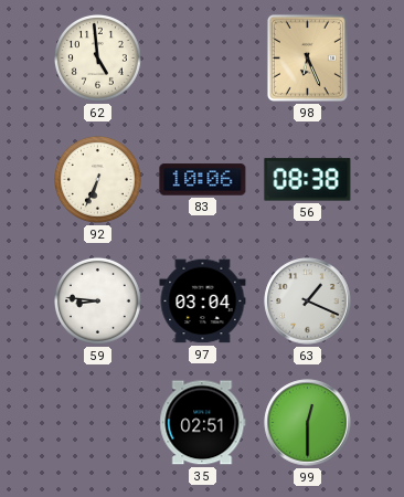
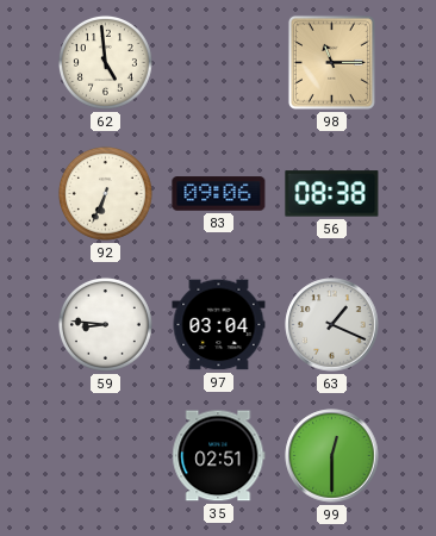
98: 6:26 -> 11:15
83: 10:06 -> 09:06
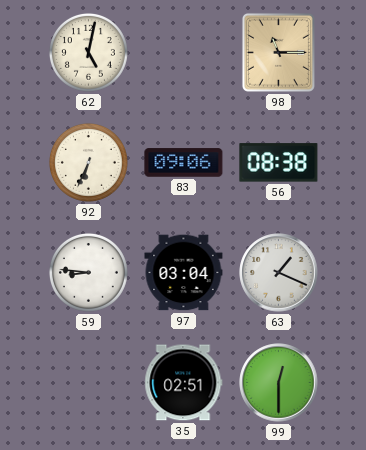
62: 4:59 -> 5:02
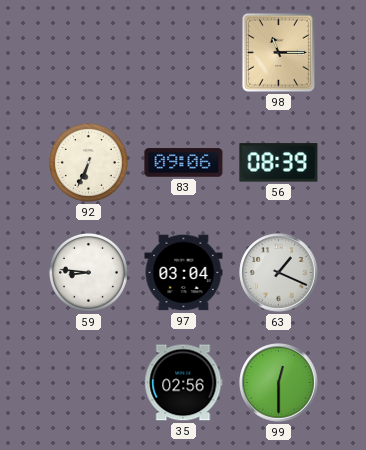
62: 5:02 -> none
56: 08:38 -> 08:39
35: 02:51 -> 02:56
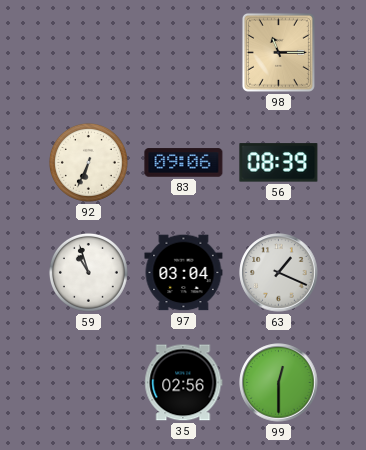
59: 8:46 -> 10:57
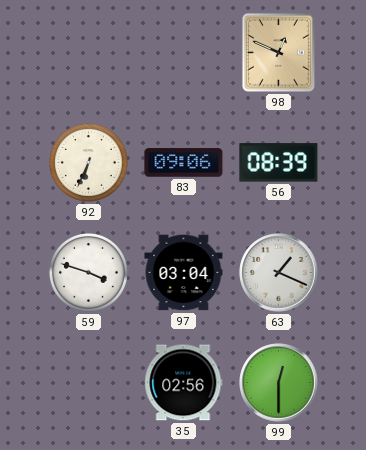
98: 11:15 -> 12:49
59: 10:57 -> 3:48
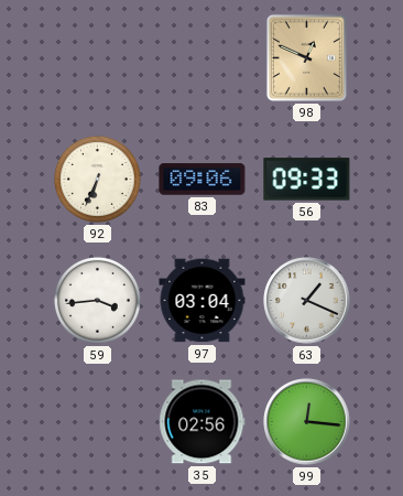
56: 08:39 -> 09:33
59: 3:48 -> 3:44
99: 12:30 -> 12:16
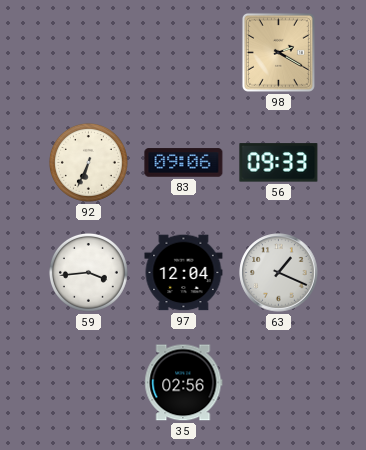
98: 12:49 -> 2:20
97: 03:04 -> 12:04
99: 12:16 -> none
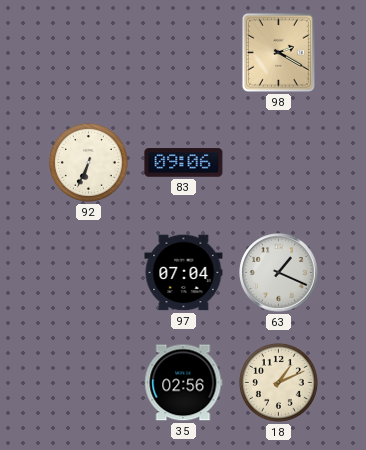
56: 09:33 -> none
59: 3:44 -> none
97: 12:04 -> 07:04
18: none -> 1:11
